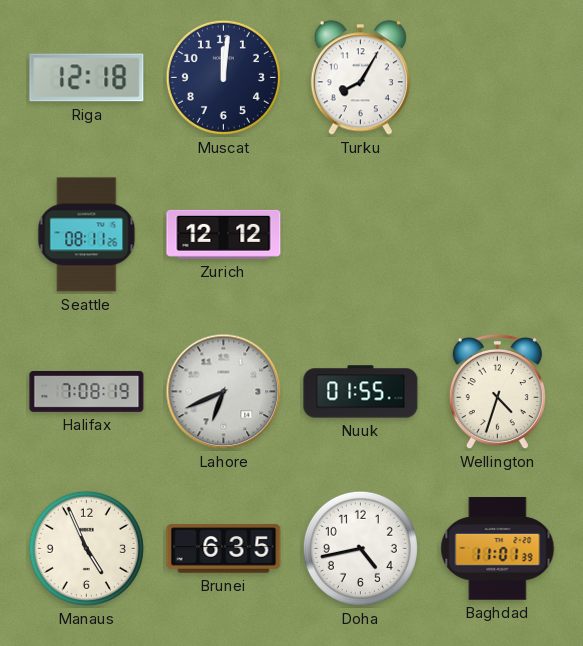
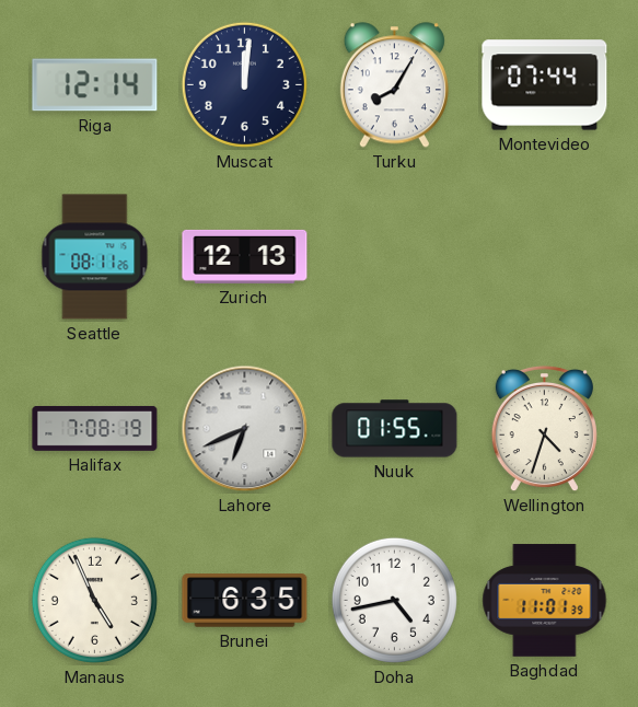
Riga: 12:18 -> 12:14
Montevideo: none -> 07:44
Zurich: 12:12 -> 12:13
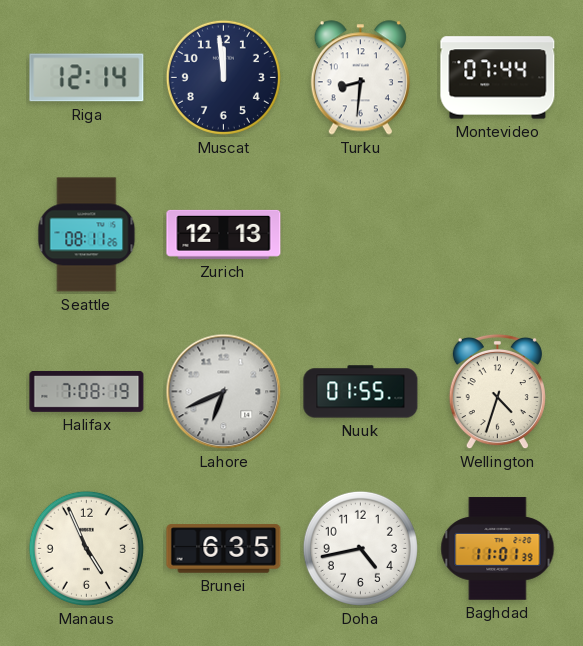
Muscat: 12:01 -> 11:59
Turku: 8:05 -> 8:31
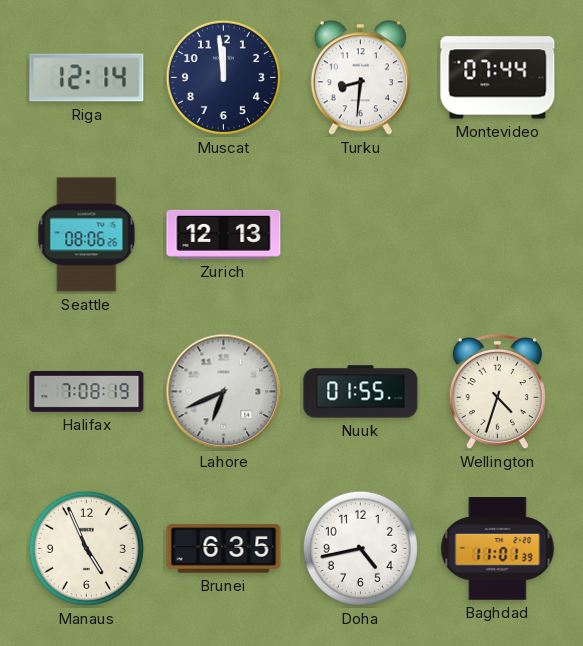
Seattle: 08:11 -> 08:06
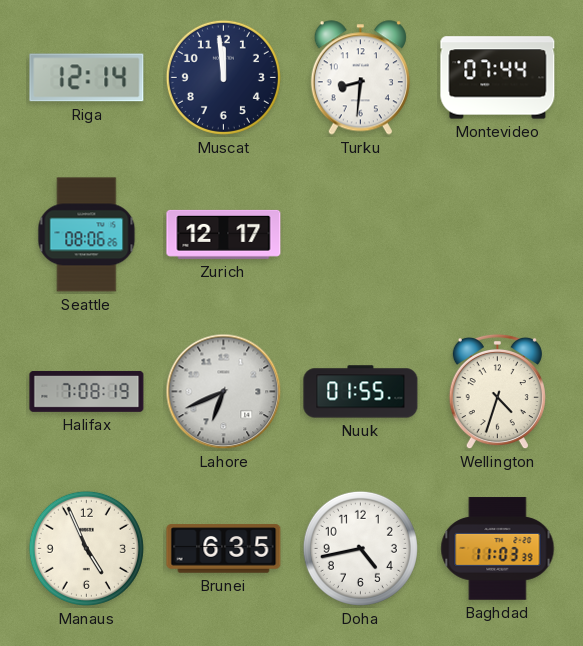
Zurich: 12:13 -> 12:17
Baghdad: 11:01 -> 11:03
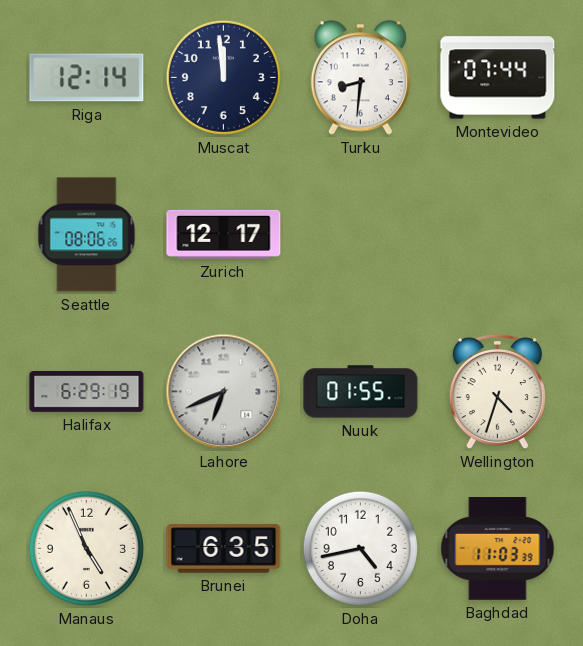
Halifax: 7:08 -> 6:29
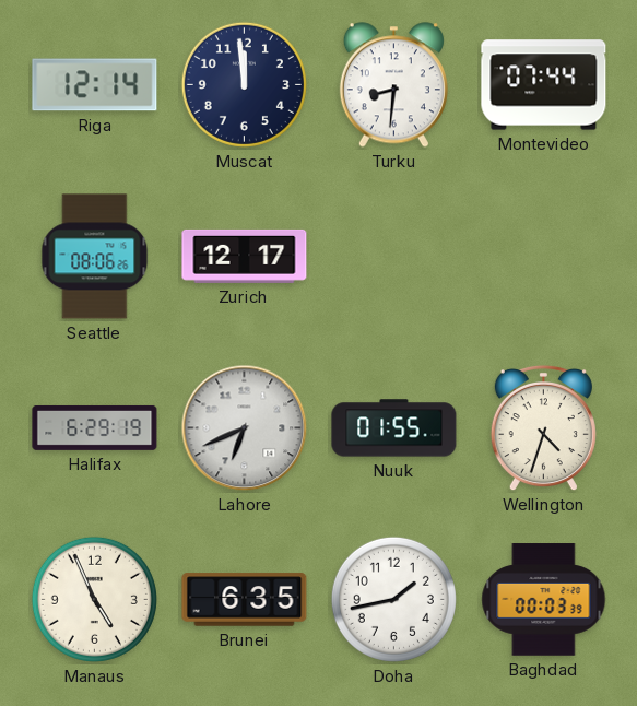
Doha: 4:43 -> 1:43
Baghdad: 11:03 -> 00:03
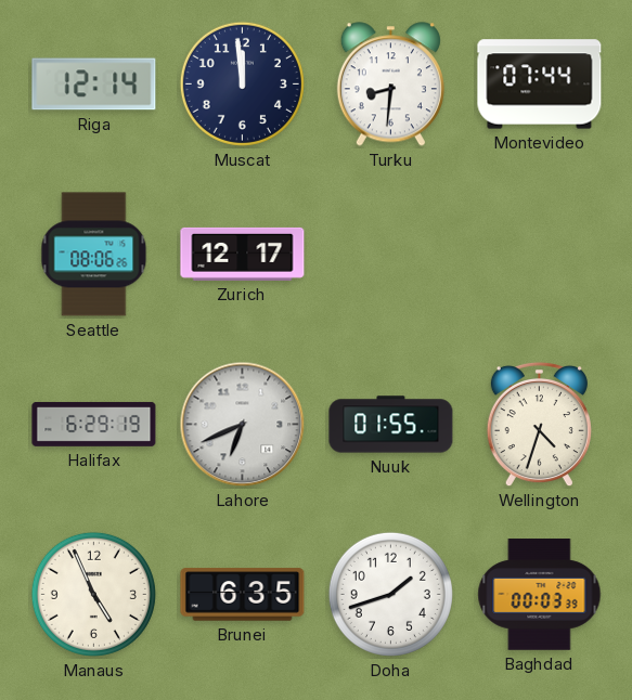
Doha: 1:43 -> 1:42
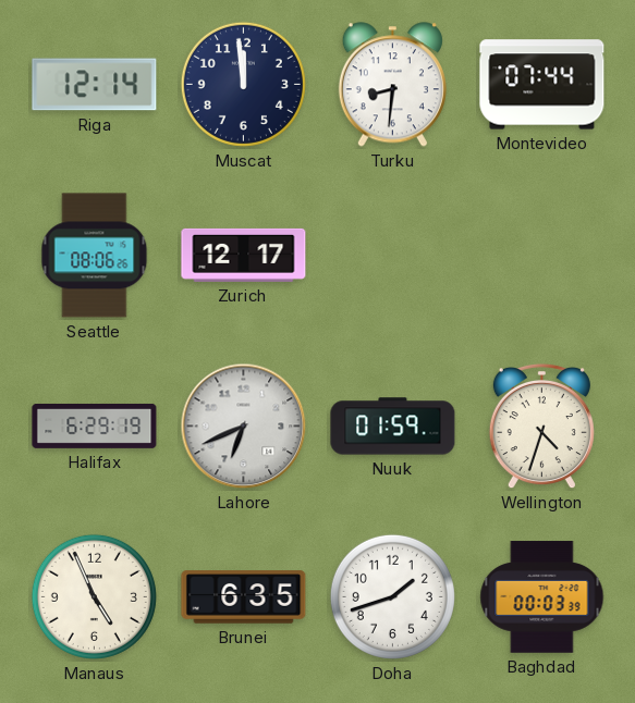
Nuuk: 01:55 -> 01:59
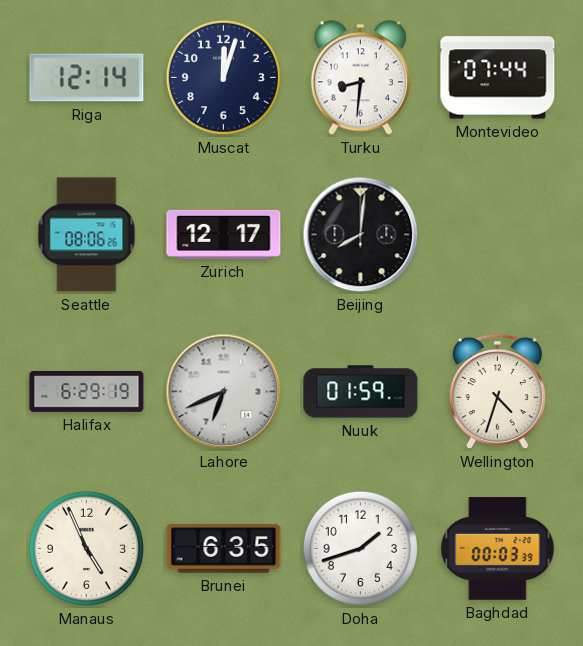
Muscat: 11:59 -> 12:03
Beijing: none -> 8:01
